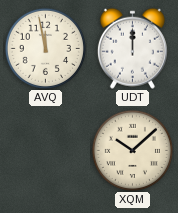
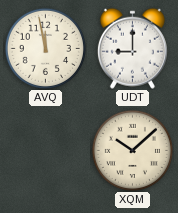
UDT: 12:00 -> 9:00
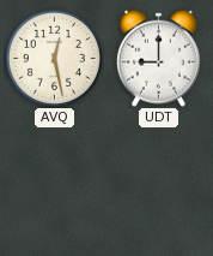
AVQ: 11:58 -> 12:28
XQM: 10:08 -> none
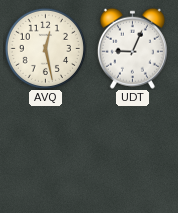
UDT: 9:00 -> 9:04
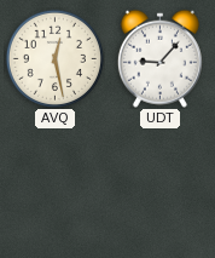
UDT: 9:04 -> 9:07
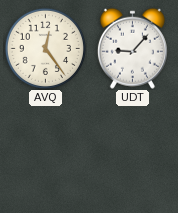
AVQ: 12:28 -> 12:24
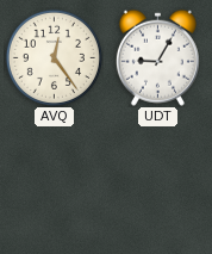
UDT: 9:07 -> 9:05
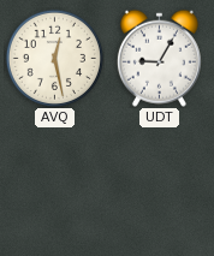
AVQ: 12:24 -> 12:28
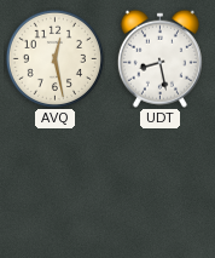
UDT: 9:05 -> 8:28
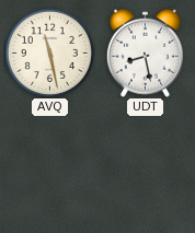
AVQ: 12:28 -> 11:28
